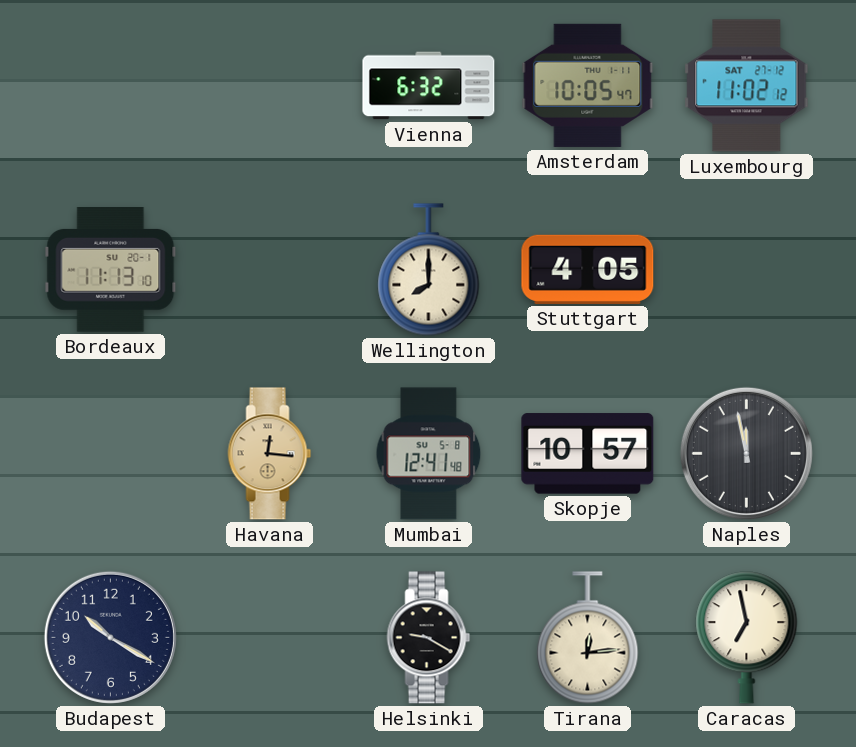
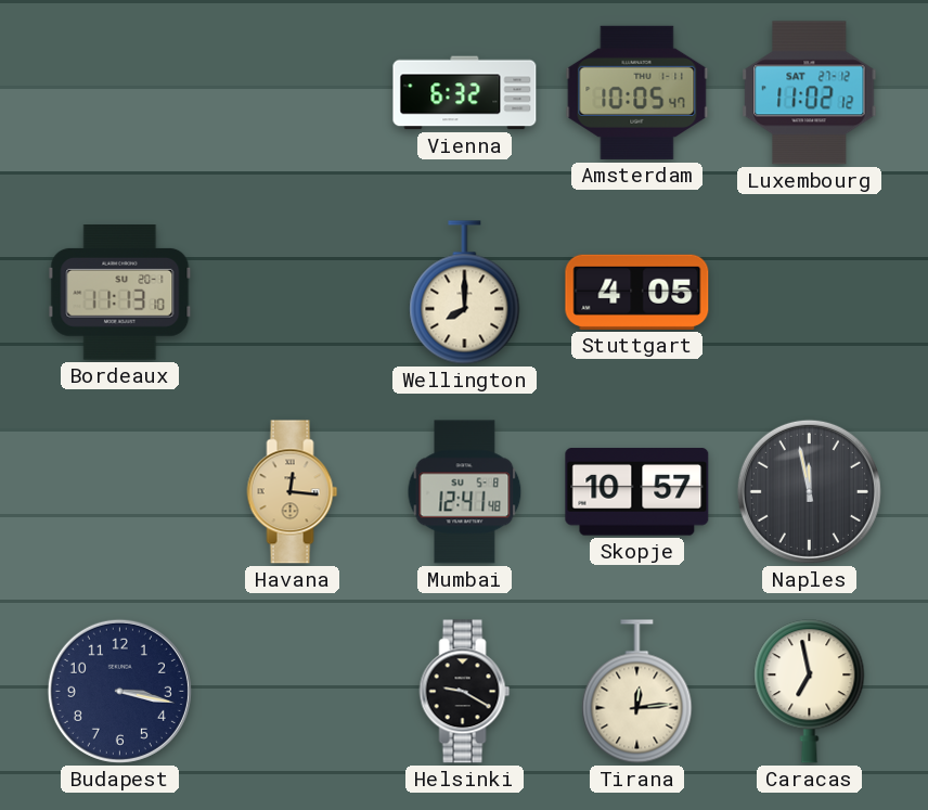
Budapest: 10:20 -> 3:17
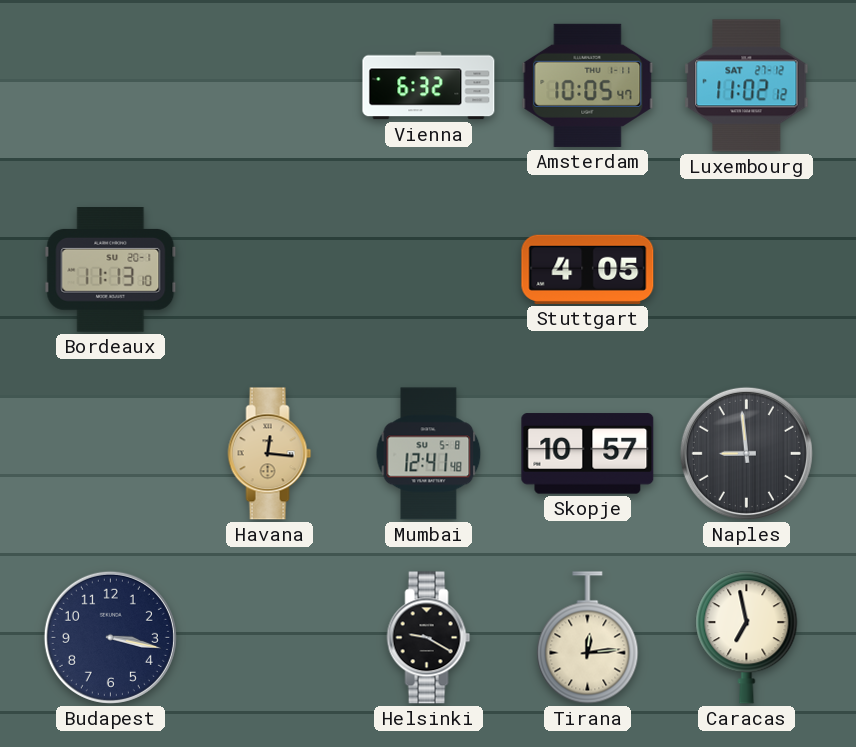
Wellington: 8:00 -> none
Naples: 11:58 -> 8:59
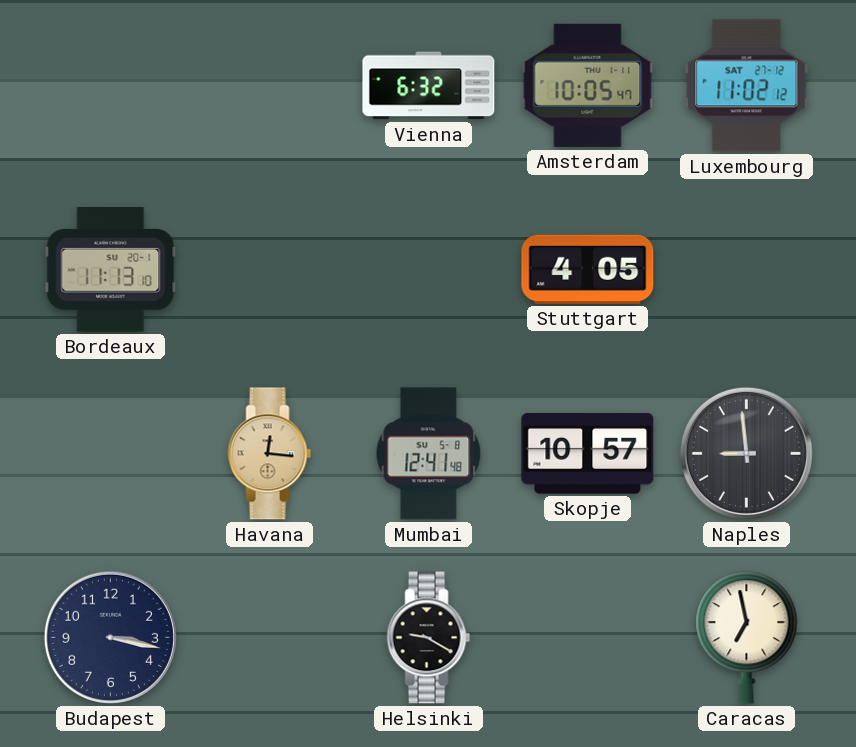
Tirana: 12:14 -> none
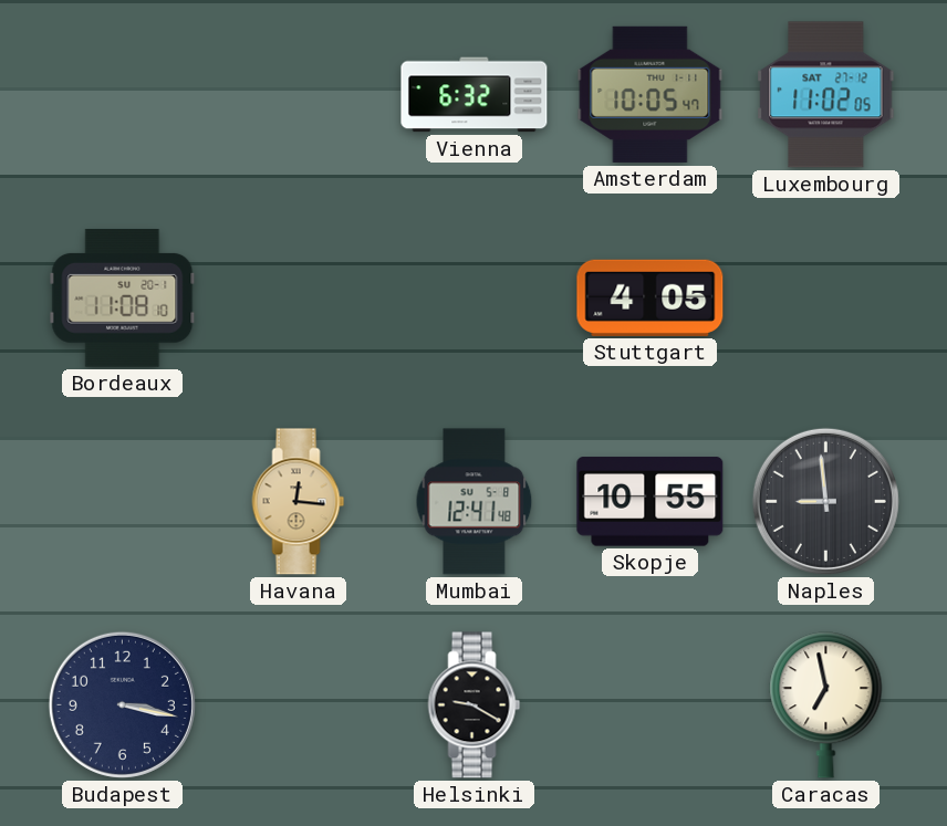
Luxembourg: 11:02:12 -> 11:02:05
Bordeaux: 11:13 -> 11:08
Skopje: 10:57 -> 10:55
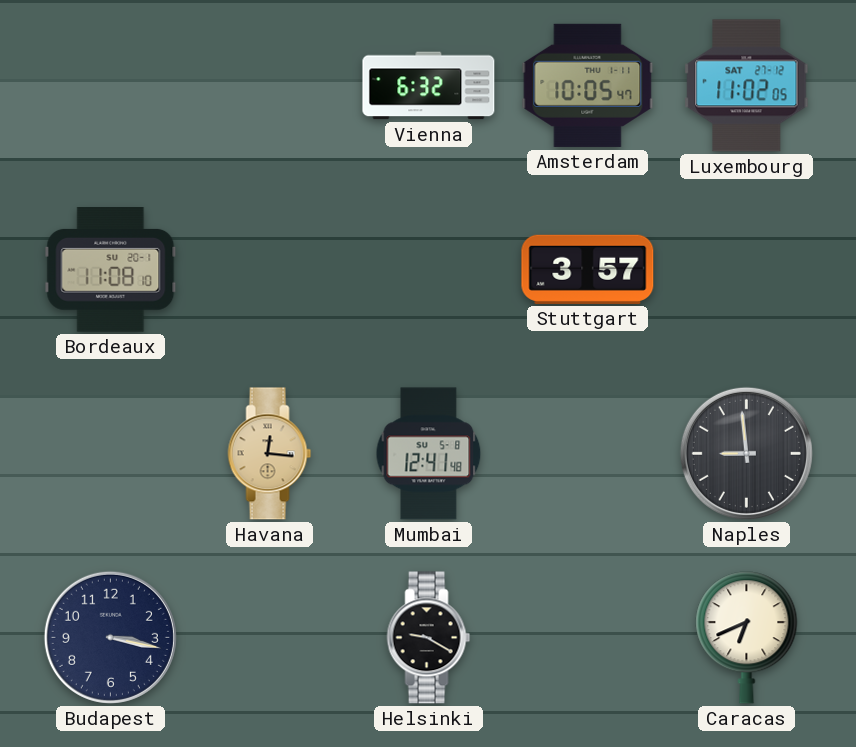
Stuttgart: 4:05 -> 3:57
Skopje: 10:55 -> none
Caracas: 6:58 -> 6:41
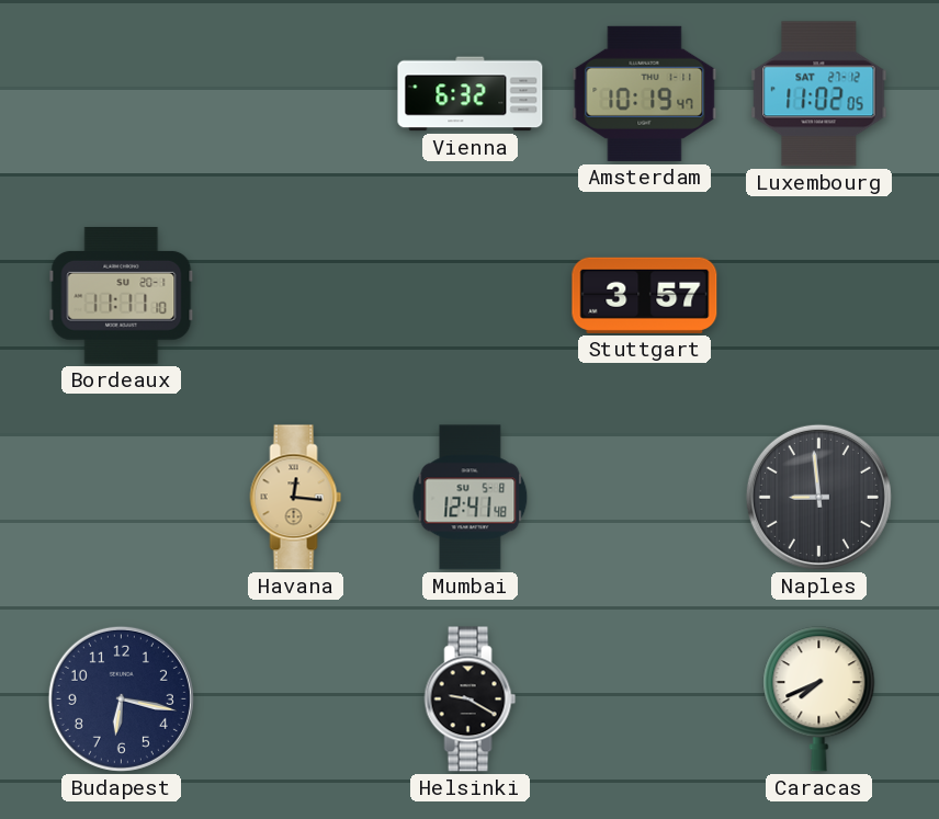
Amsterdam: 10:05 -> 10:19
Bordeaux: 11:08 -> 11:11
Budapest: 3:17 -> 6:17
Caracas: 6:41 -> 7:41
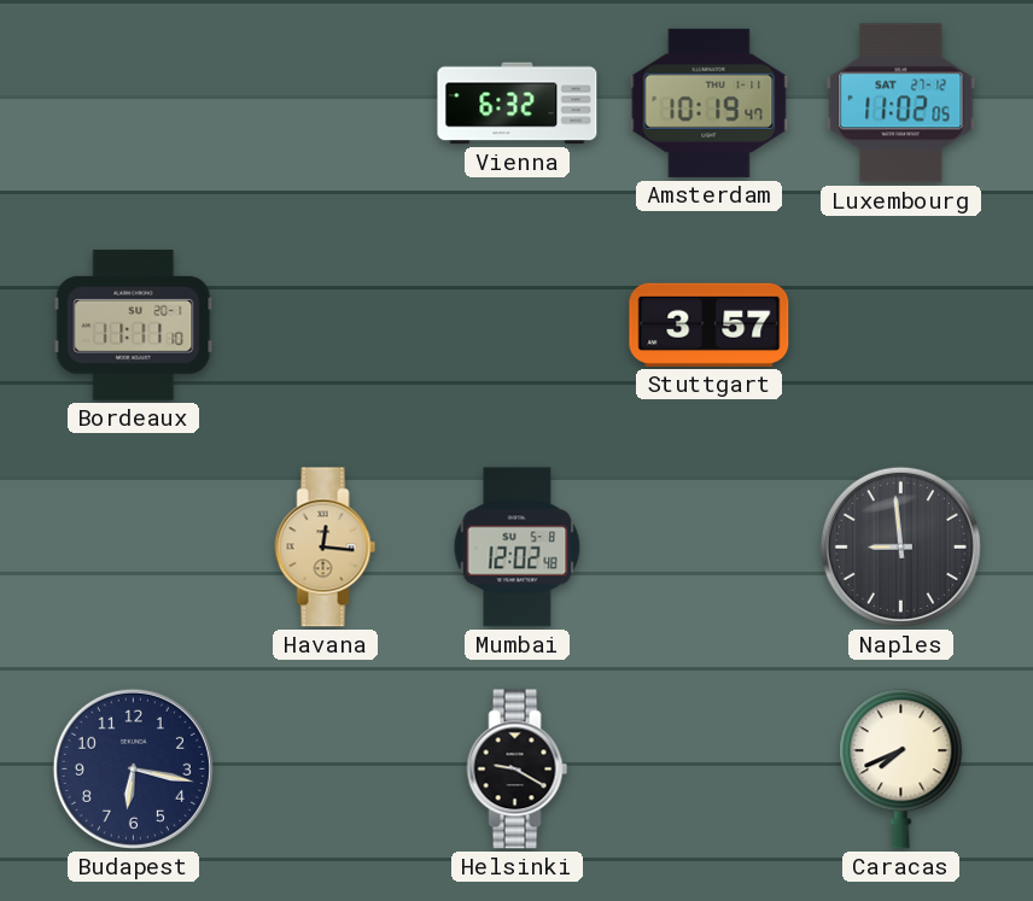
Mumbai: 12:41 -> 12:02
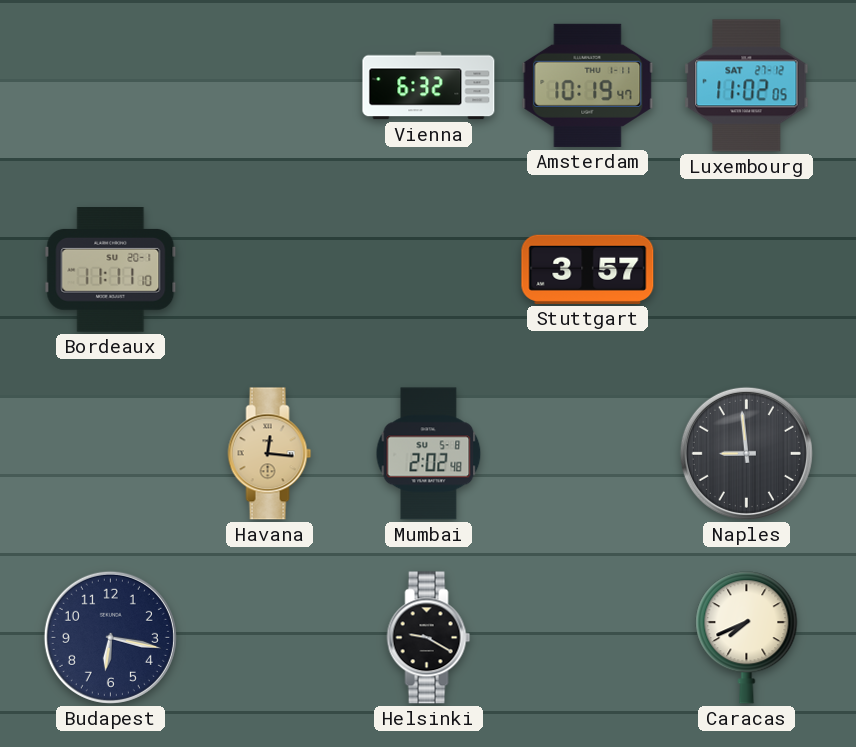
Mumbai: 12:02 -> 2:02
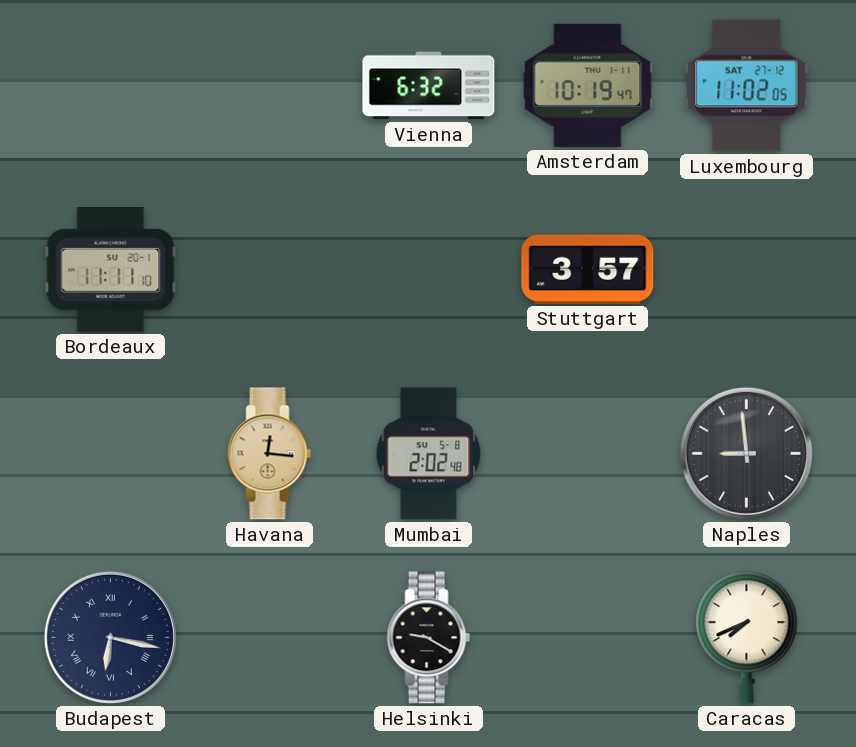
Budapest numerals: Arabic -> Roman
